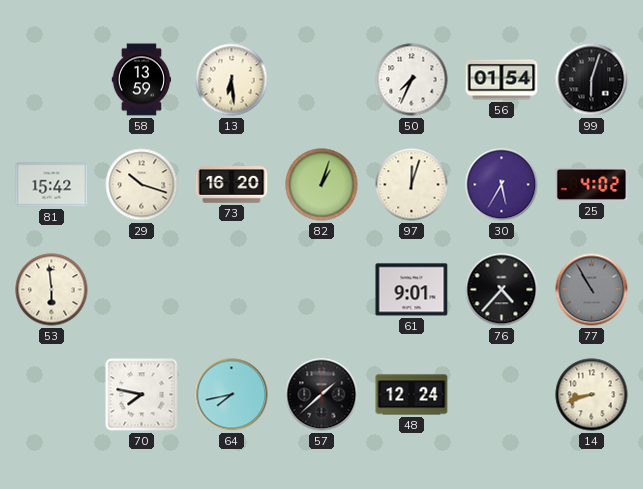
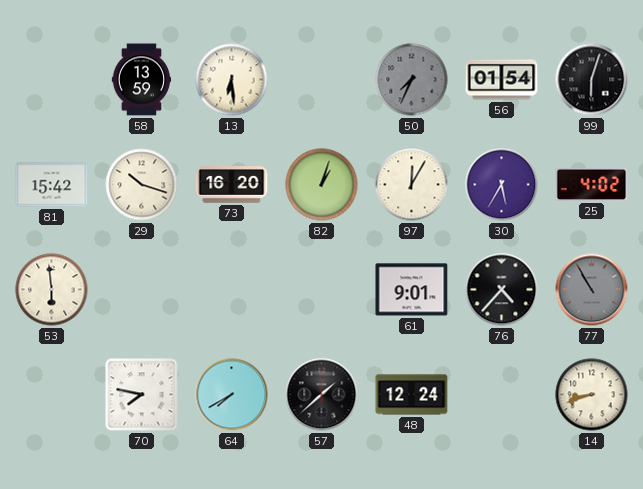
50 dial: white -> grey
97: 12:03 -> 12:05
64: 7:43 -> 7:40
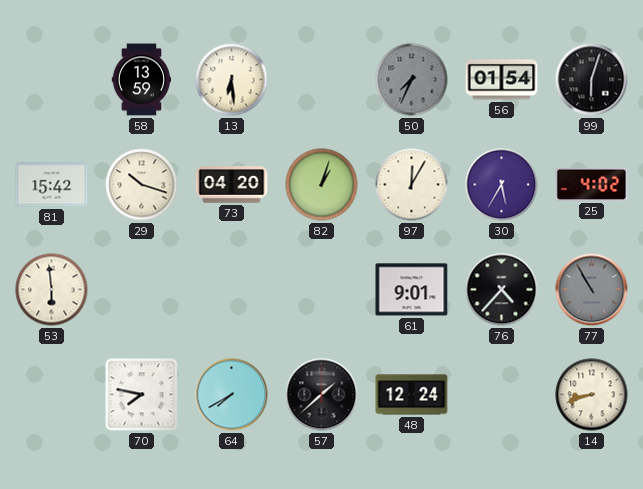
73: 16:20 -> 04:20
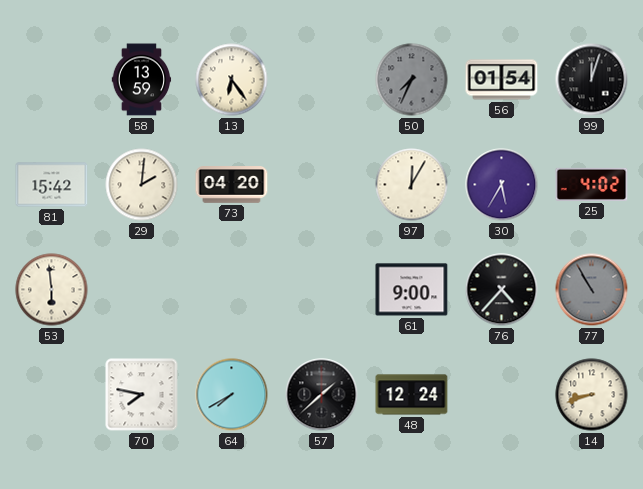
13: 6:29 -> 6:24
99: 6:03 -> 12:03
29: 10:18 -> 2:01
82: 1:03 -> none
61: 9:01 -> 9:00
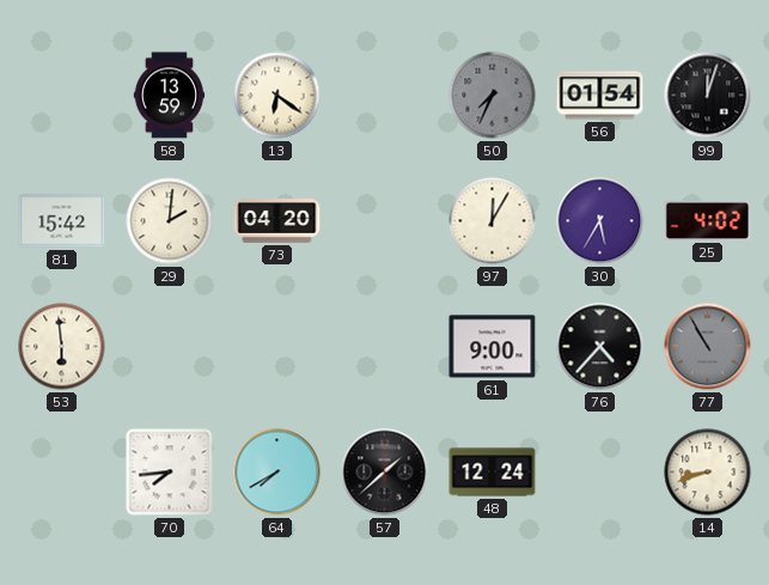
13: 6:24 -> 6:21
70: 7:47 -> 7:44
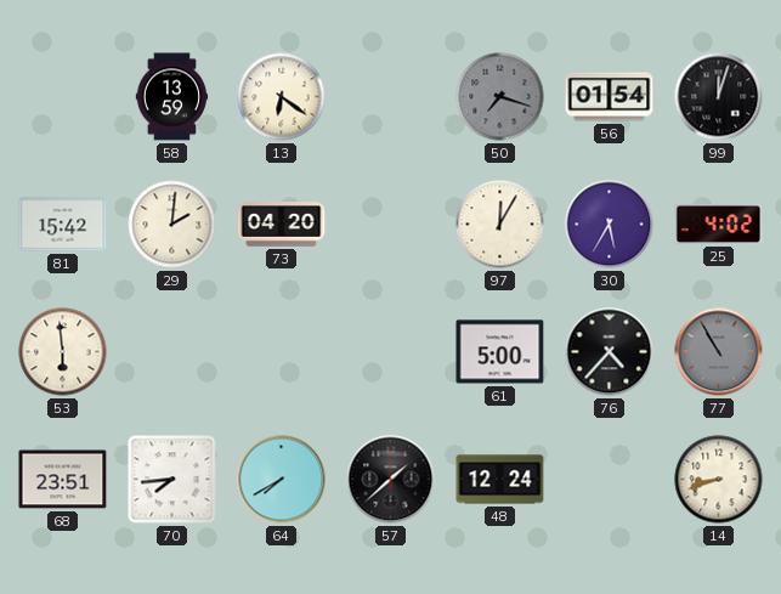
50: 7:34 -> 7:18
61: 9:00 -> 5:00
68: none -> 23:51
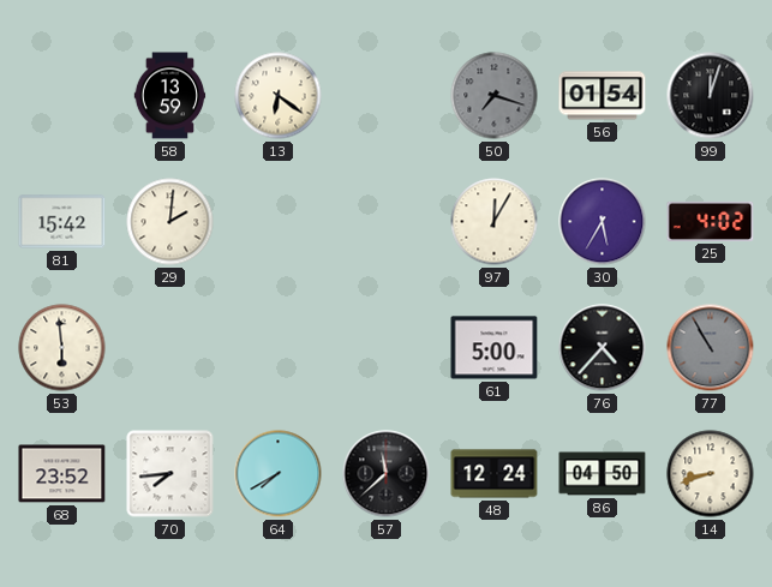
73: 04:20 -> none
68: 23:51 -> 23:52
57: 1:38 -> 11:38
86: none -> 04:50
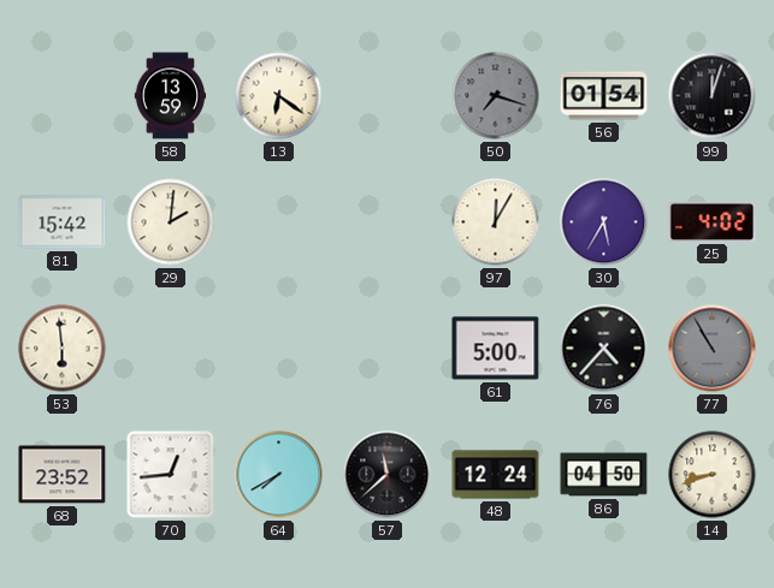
70: 7:44 -> 12:44
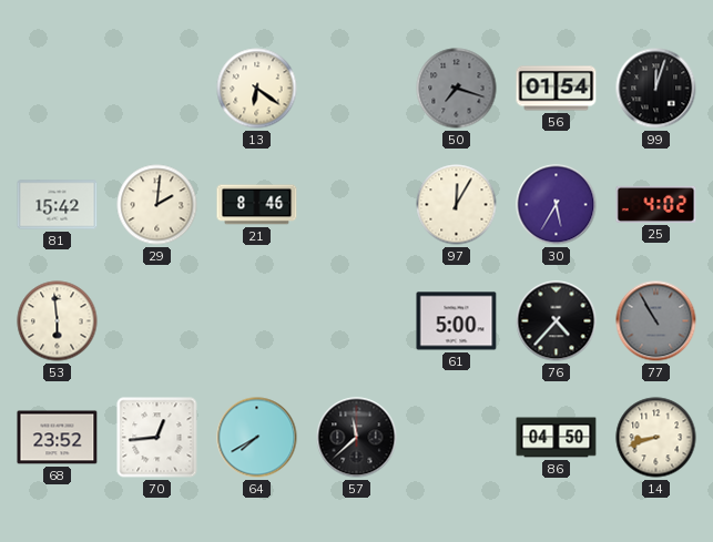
58: 13:59 -> none
21: none -> 8:46
48: 12:24 -> none
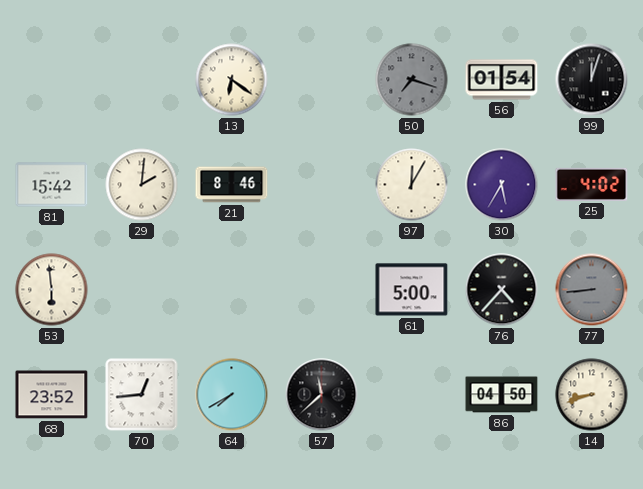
77: 10:55 -> 8:44
